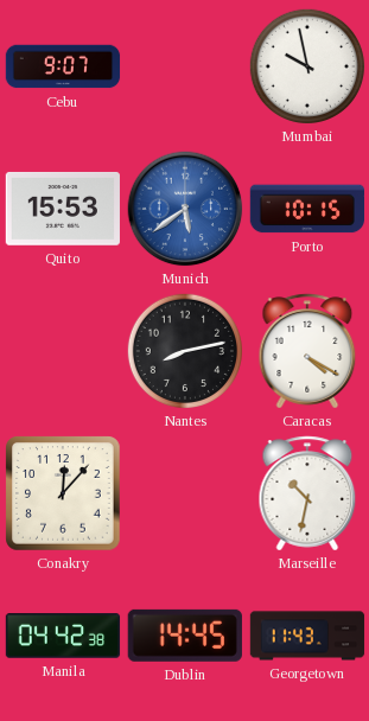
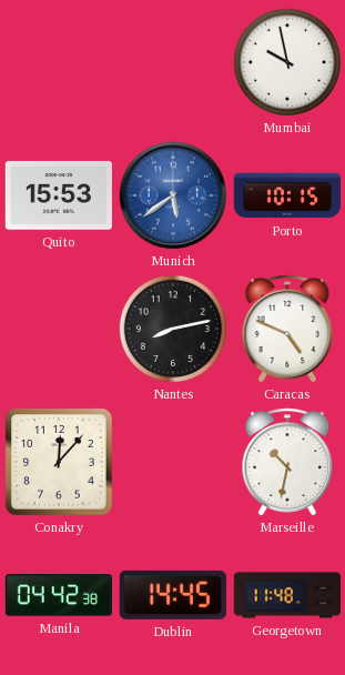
Cebu: 9:07 -> none
Caracas: 4:20 -> 4:49
Georgetown: 11:43 -> 11:48
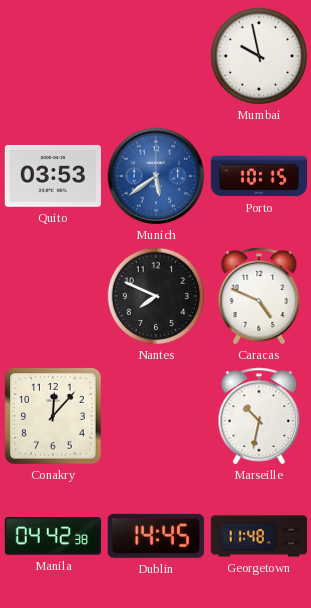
Quito: 15:53 -> 03:53
Nantes: 8:13 -> 7:49
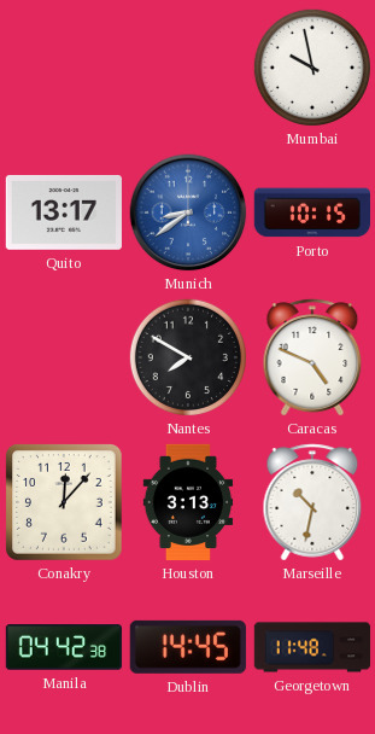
Quito: 03:53 -> 13:17
Munich: 5:39 -> 8:39
Nantes: 7:49 -> 7:50
Houston: none -> 3:13
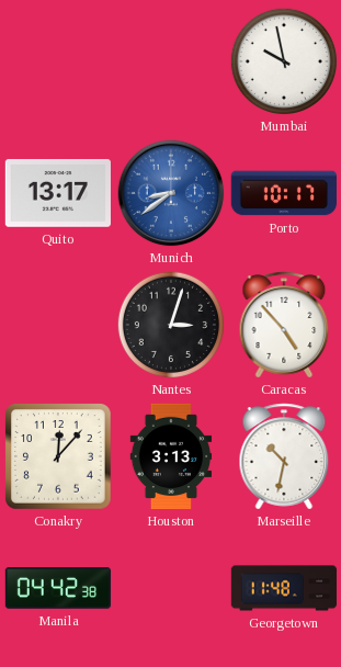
Porto: 10:15 -> 10:17
Nantes: 7:50 -> 3:03
Caracas: 4:49 -> 4:53
Dublin: 14:45 -> none
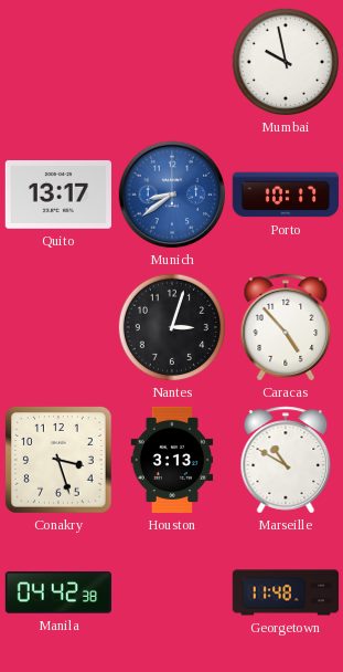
Conakry: 12:07 -> 3:27
Marseille: 10:32 -> 10:50
